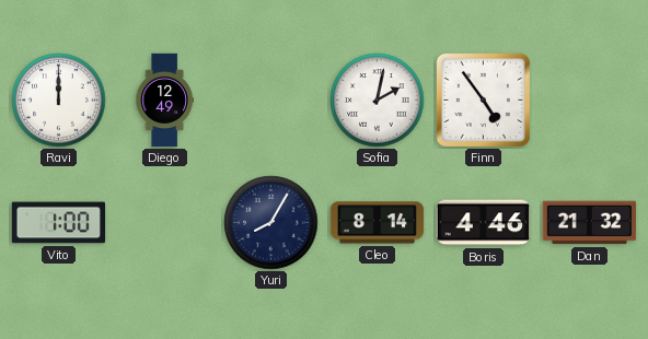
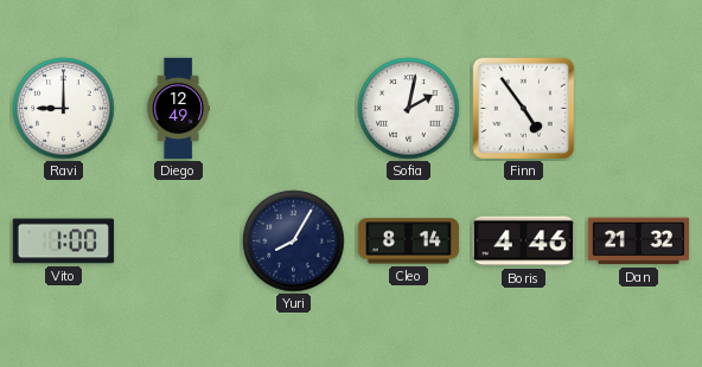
Ravi: 12:00 -> 9:00
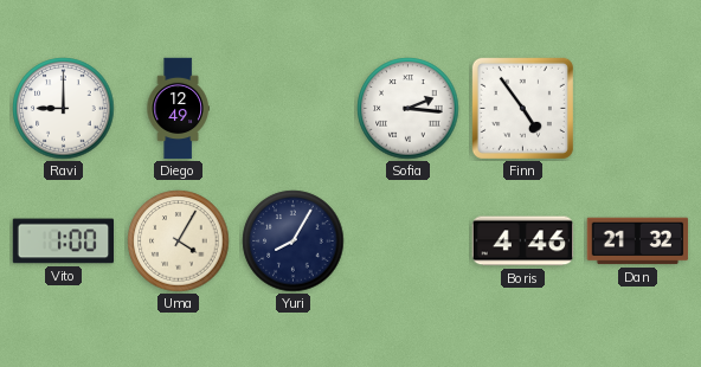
Sofia: 2:02 -> 2:16
Uma: none -> 4:05
Cleo: 8:14 -> none
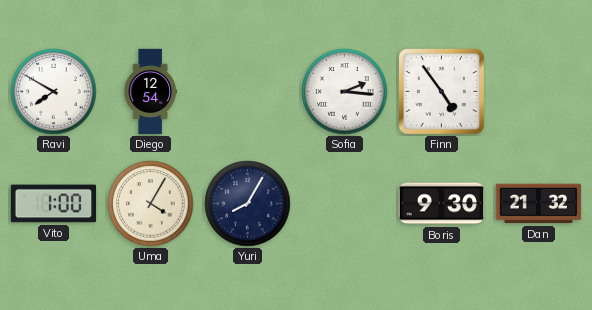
Ravi: 9:00 -> 7:50
Diego: 12:49 -> 12:54
Boris: 4:46 -> 9:30
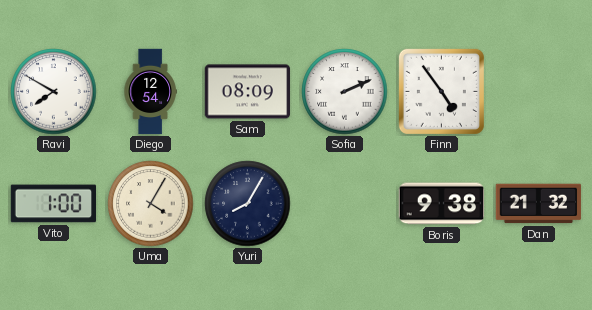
Sam: none -> 08:09
Sofia: 2:16 -> 2:11
Boris: 9:30 -> 9:38
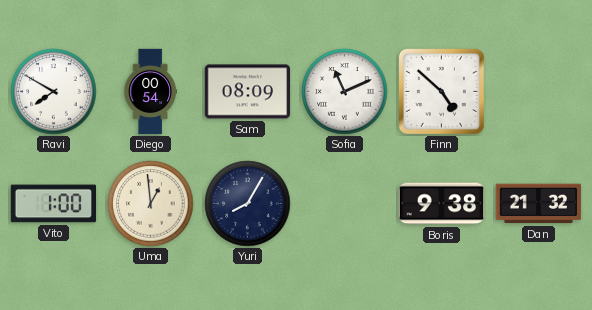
Diego: 12:54 -> 00:54
Sofia: 2:11 -> 11:11
Finn: 4:54 -> 4:52
Uma: 4:05 -> 12:59
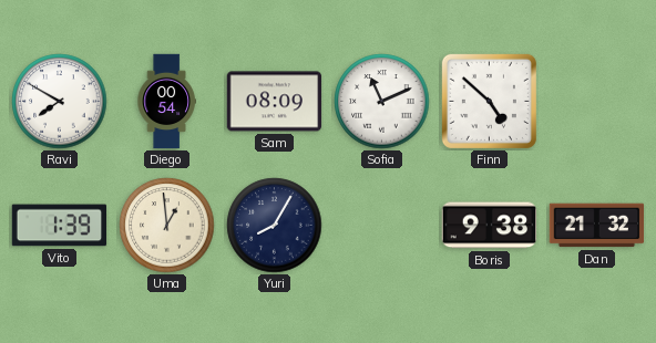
Vito: 1:00 -> 1:39
